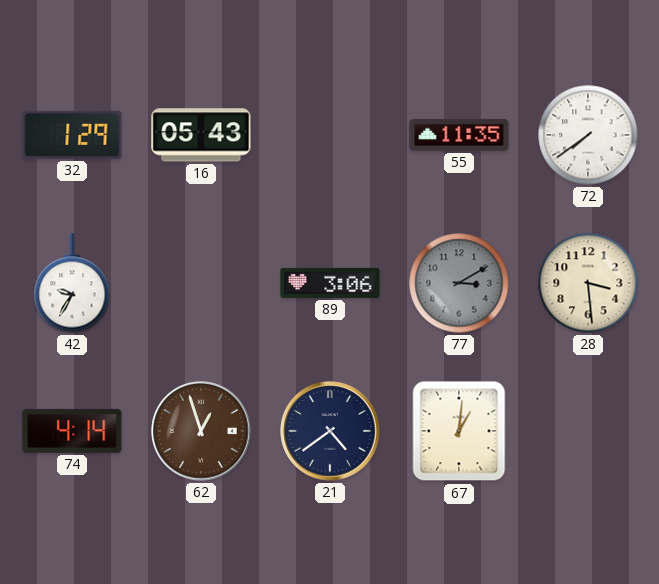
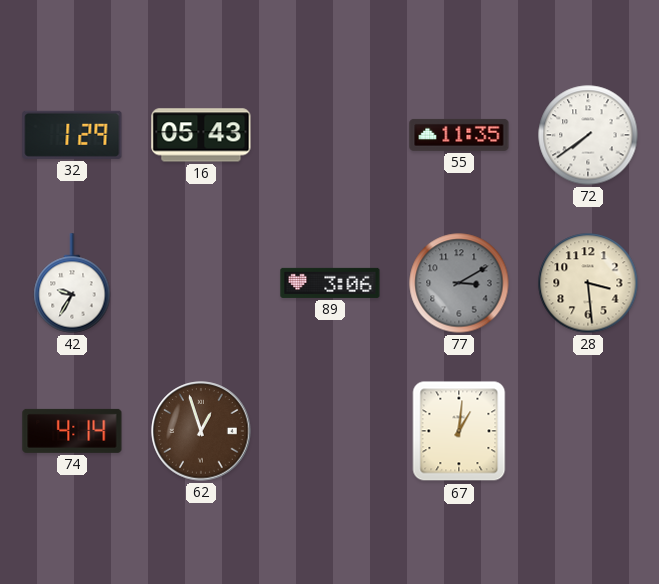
21: 4:39 -> none
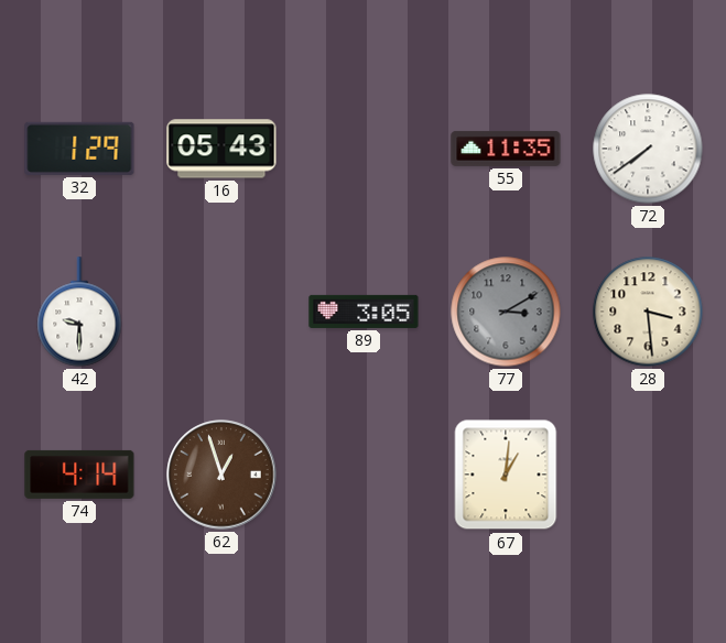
42: 9:35 -> 9:30
89: 3:06 -> 3:05
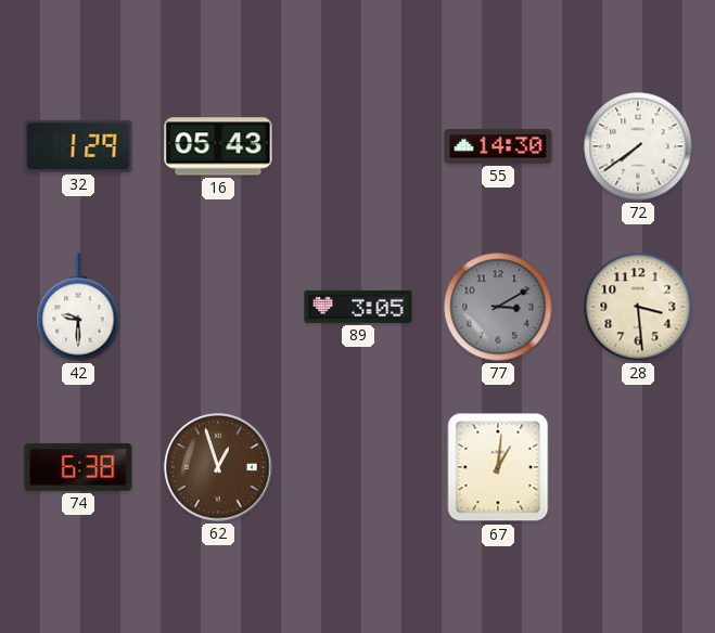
55: 11:35 -> 14:30
74: 4:14 -> 6:38
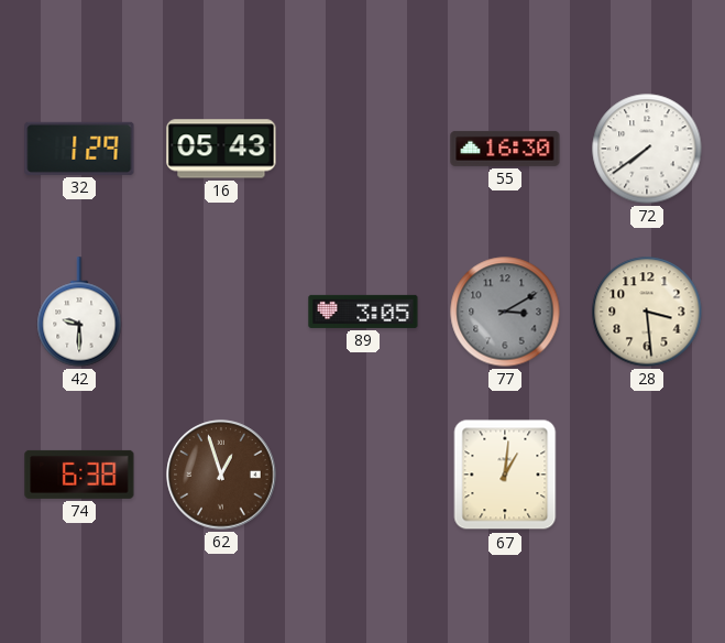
55: 14:30 -> 16:30
